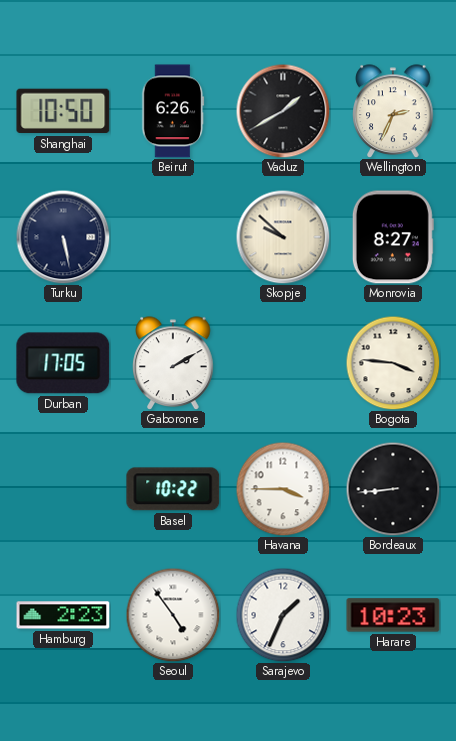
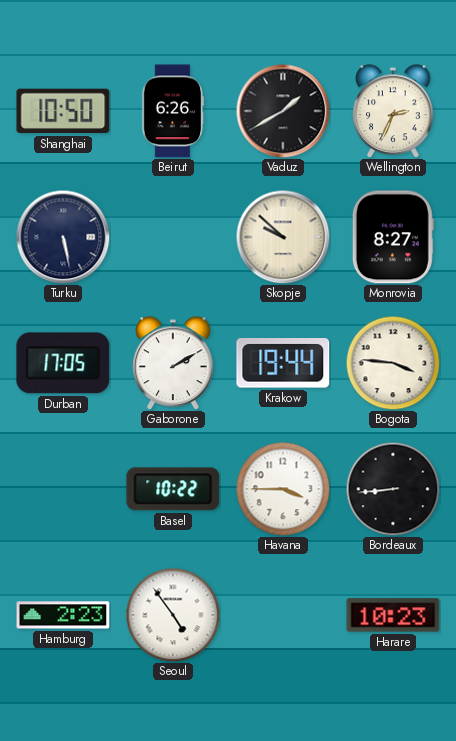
Krakow: none -> 19:44
Sarajevo: 1:34 -> none
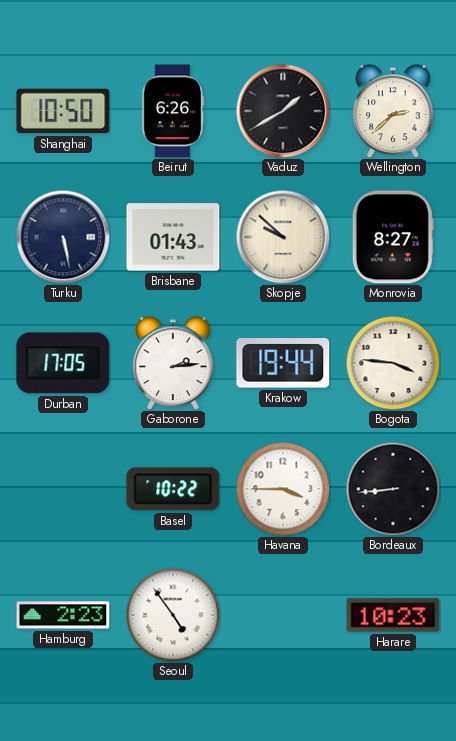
Wellington: 2:34 -> 2:38
Brisbane: none -> 01:43
Gaborone: 2:10 -> 2:14
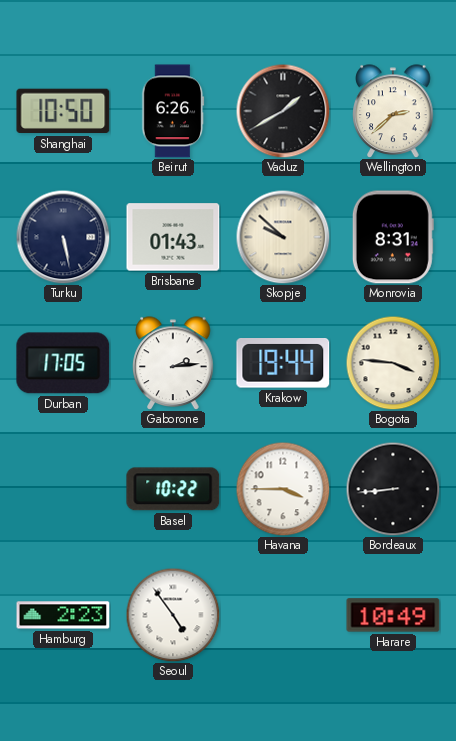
Monrovia: 8:27 -> 8:31
Harare: 10:23 -> 10:49
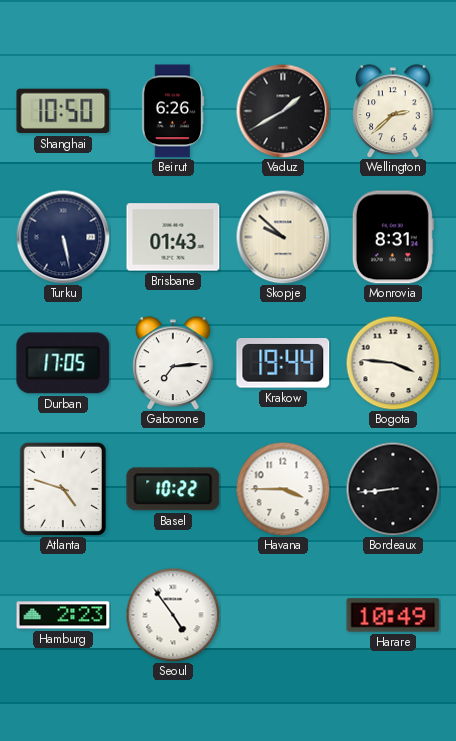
Gaborone: 2:14 -> 7:14
Atlanta: none -> 4:48
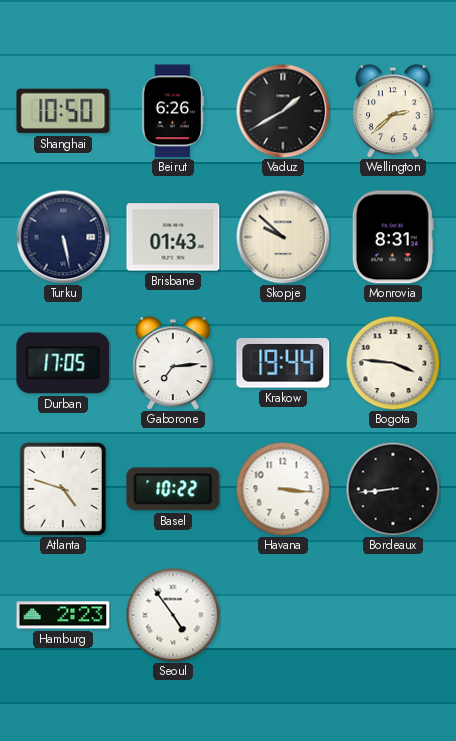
Havana: 3:45 -> 3:16
Harare: 10:49 -> none
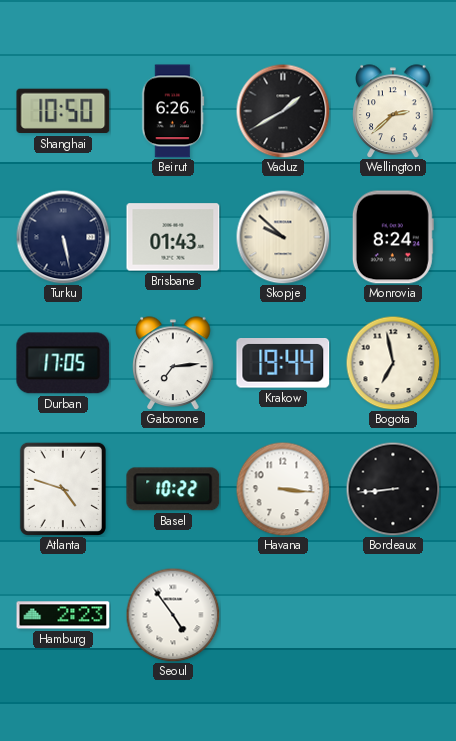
Monrovia: 8:31 -> 8:24
Bogota: 3:46 -> 6:58
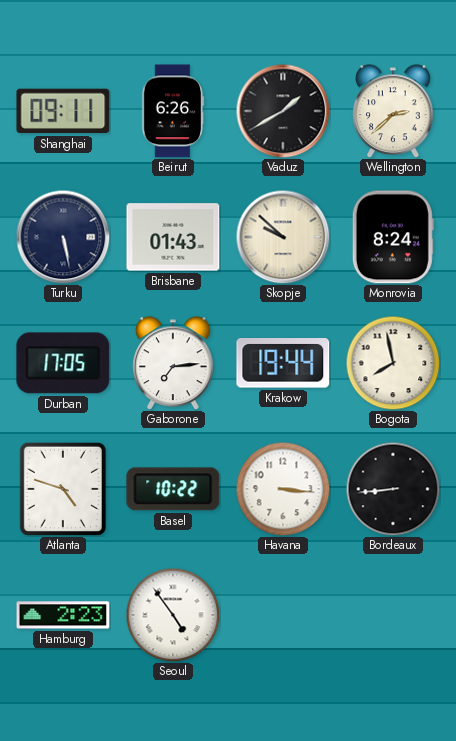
Shanghai: 10:50 -> 09:11
Bogota: 6:58 -> 7:58
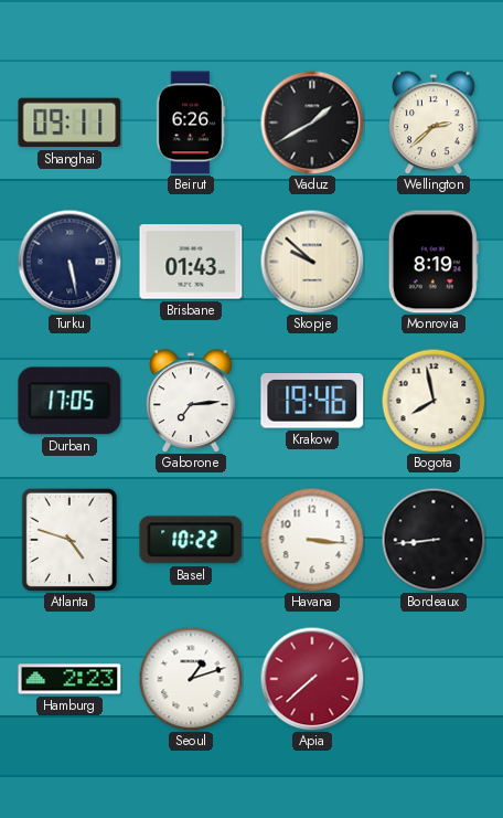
Monrovia: 8:24 -> 8:19
Krakow: 19:44 -> 19:46
Seoul: 4:54 -> 1:12
Apia: none -> 7:38
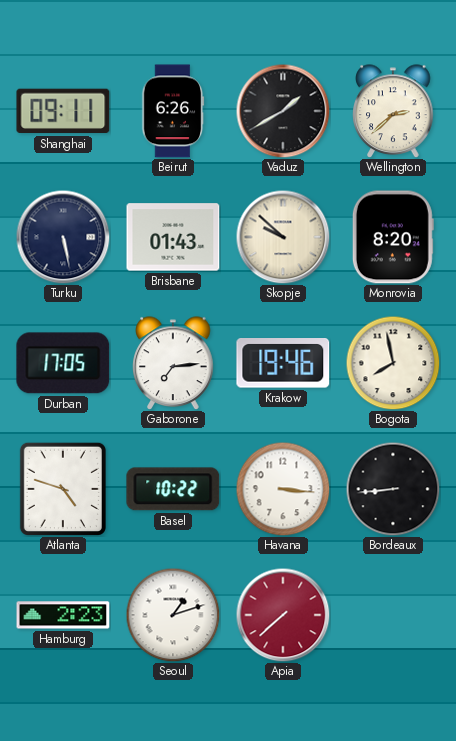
Monrovia: 8:19 -> 8:20
